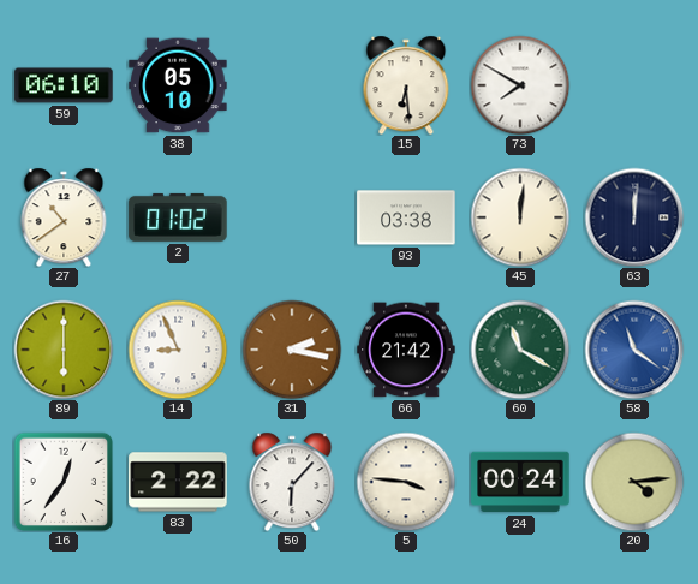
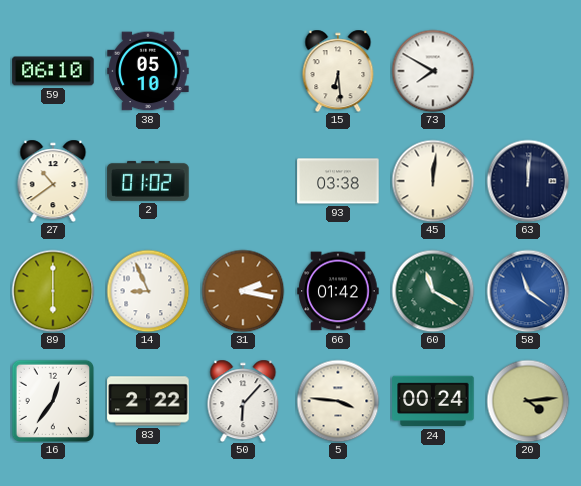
66: 21:42 -> 01:42
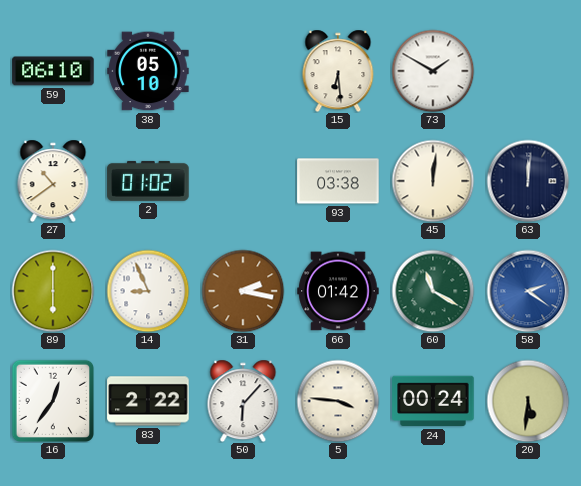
73: 7:50 -> 1:50
58: 11:21 -> 2:21
20: 4:14 -> 5:31
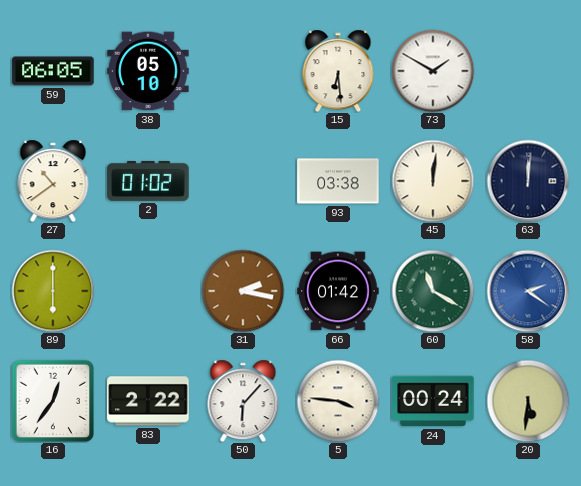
59: 06:10 -> 06:05
14: 8:56 -> none
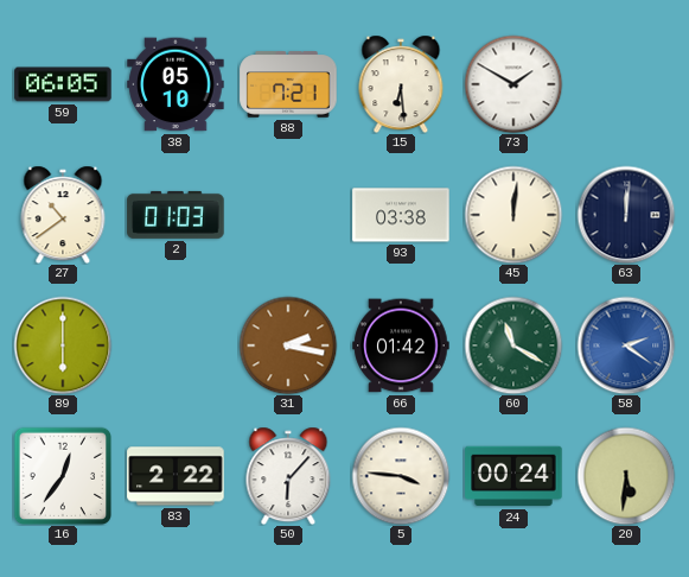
88: none -> 7:21
2: 01:02 -> 01:03
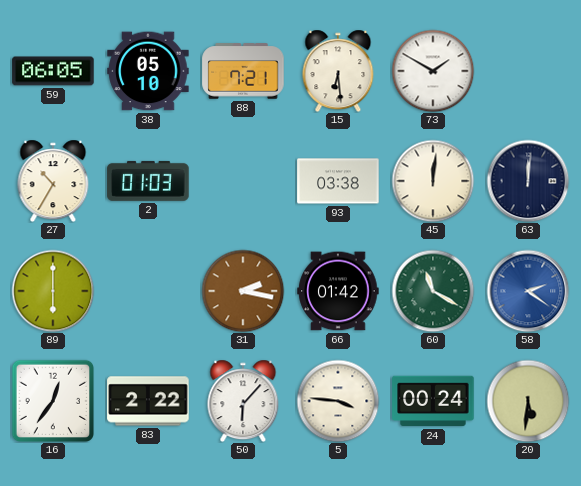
27: 10:39 -> 10:35
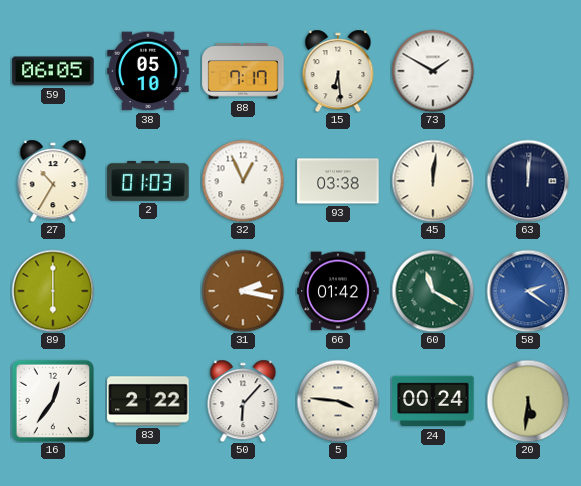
88: 7:21 -> 7:17
32: none -> 12:56
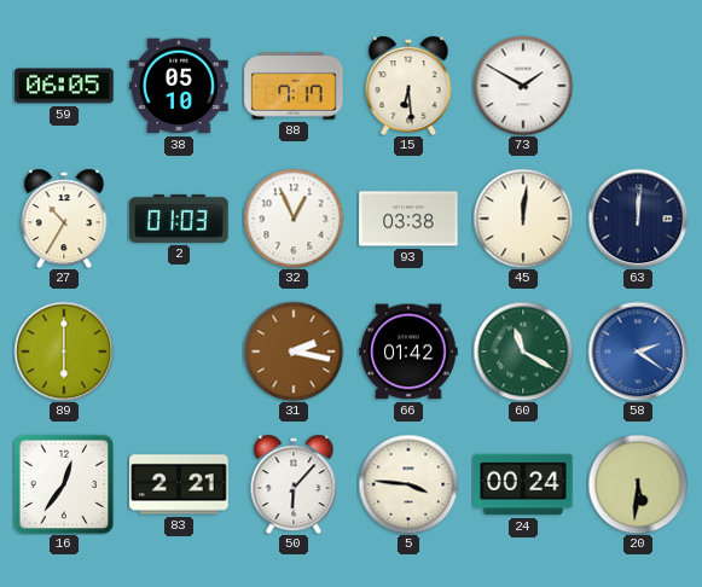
83: 2:22 -> 2:21
